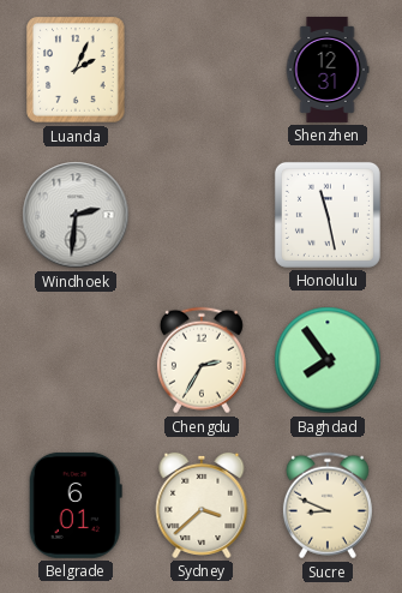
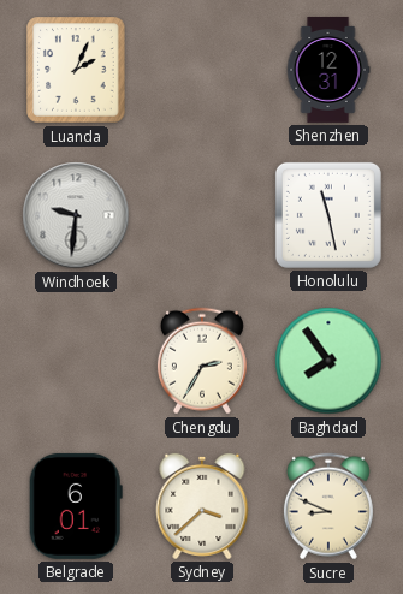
Windhoek: 2:31 -> 9:31
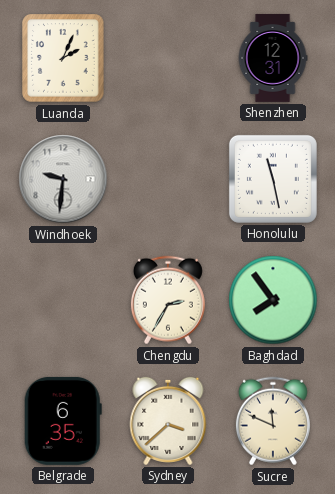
Belgrade: 6:01 -> 6:35
Sucre: 8:49 -> 11:49
